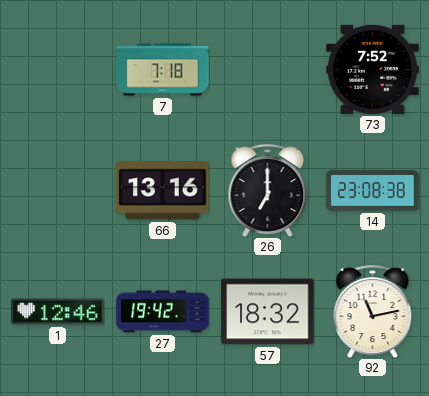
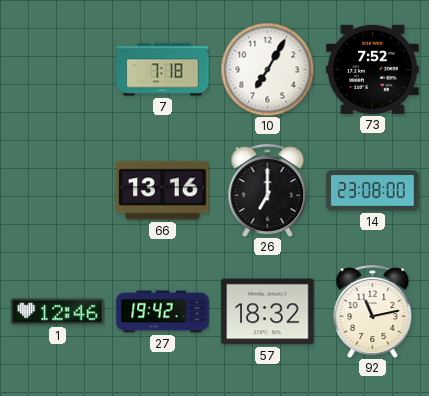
10: none -> 7:05
14: 23:08:38 -> 23:08:00
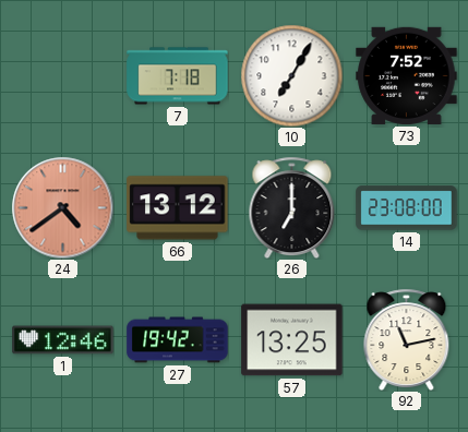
24: none -> 4:39
66: 13:16 -> 13:12
57: 18:32 -> 13:25
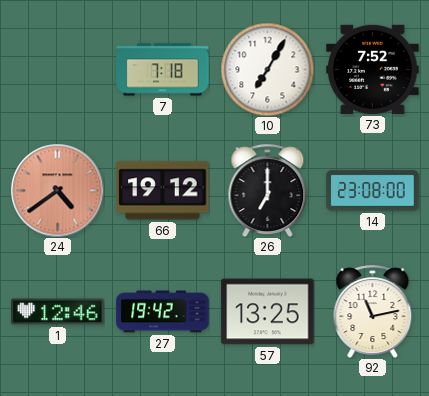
66: 13:12 -> 19:12
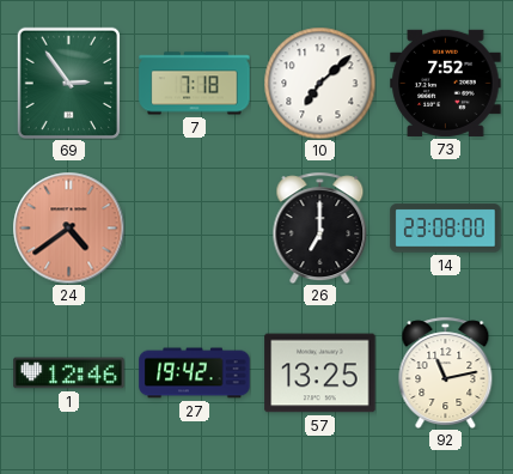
69: none -> 2:54
10: 7:05 -> 7:08
66: 19:12 -> none
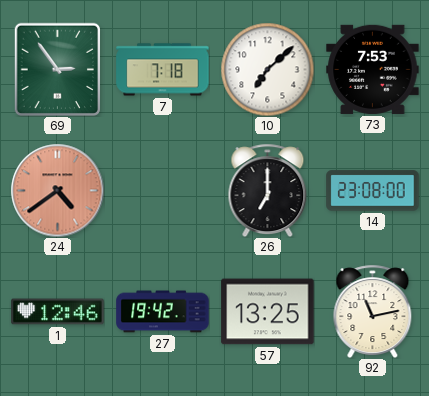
73: 7:52 -> 7:53
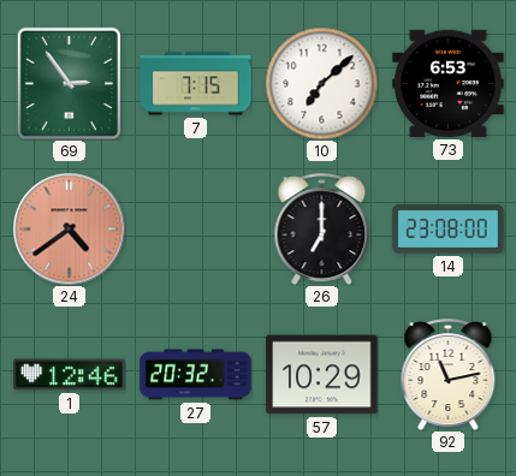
7: 7:18 -> 7:15
73: 7:53 -> 6:53
27: 19:42 -> 20:32
57: 13:25 -> 10:29
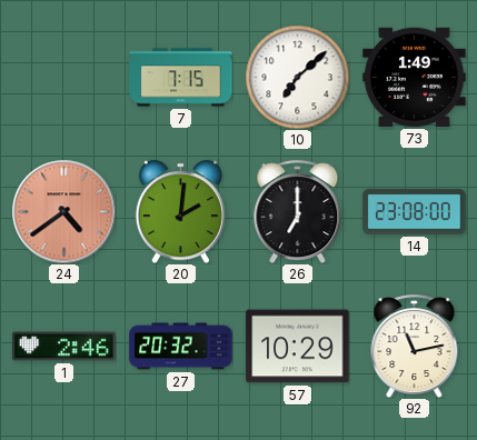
69: 2:54 -> none
73: 6:53 -> 1:49
20: none -> 2:01
1: 12:46 -> 2:46
